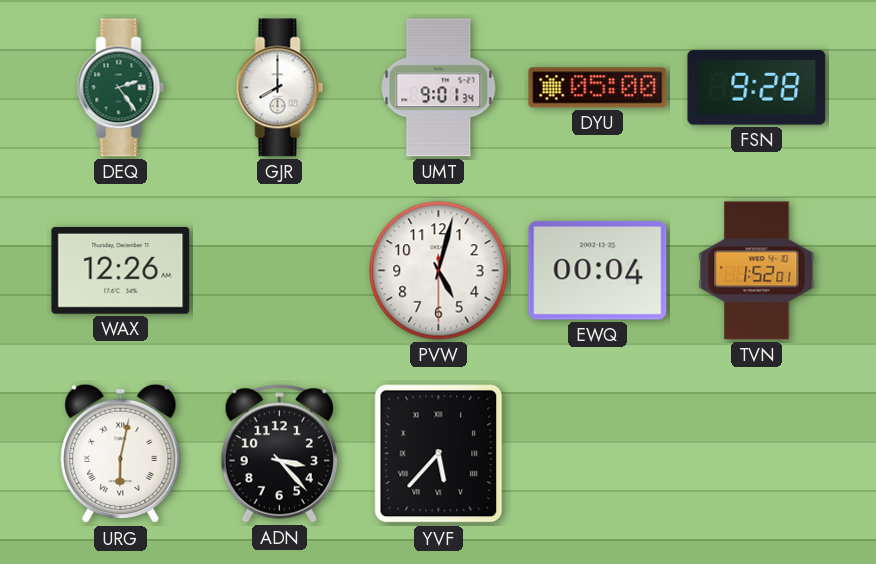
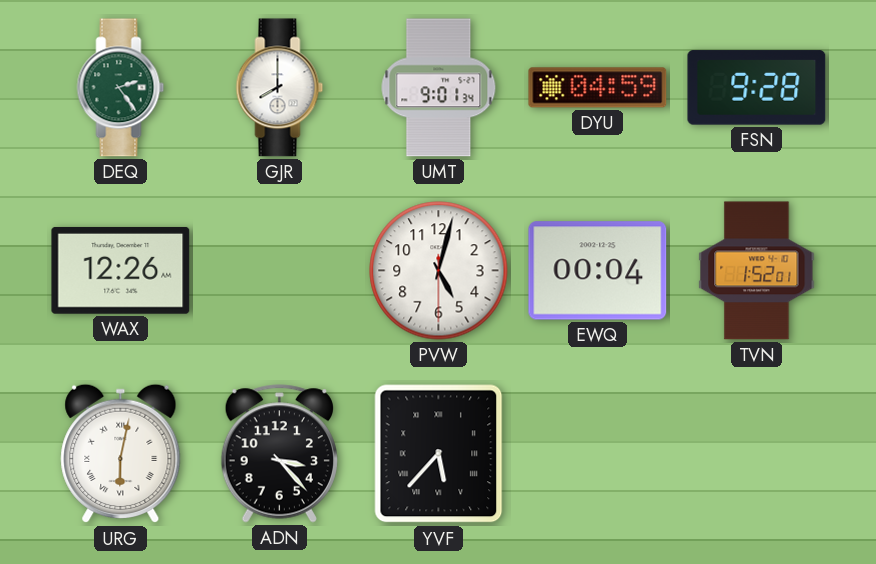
DYU: 05:00 -> 04:59
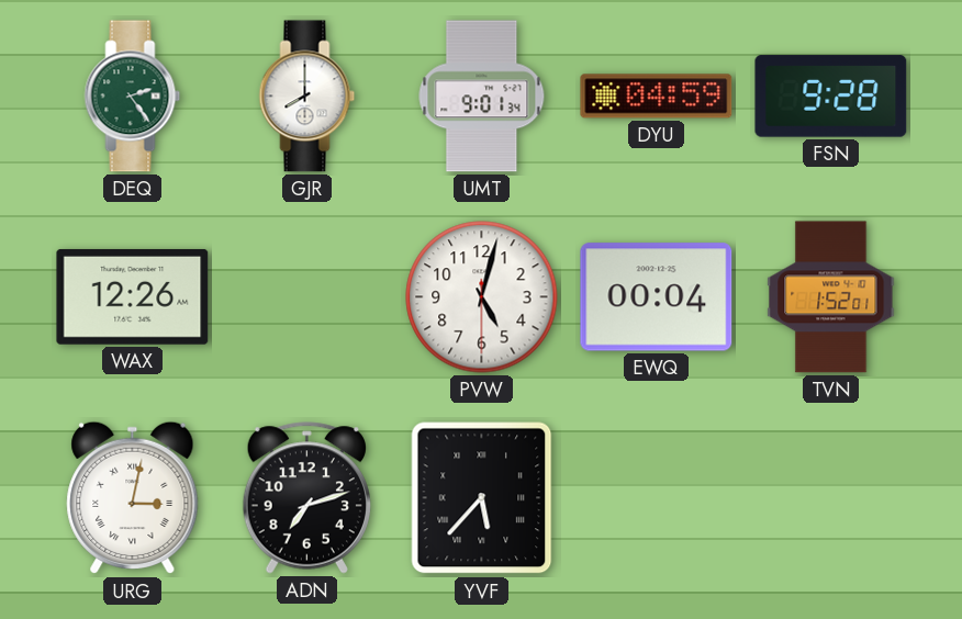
URG: 6:02 -> 3:02
ADN: 3:23 -> 7:12
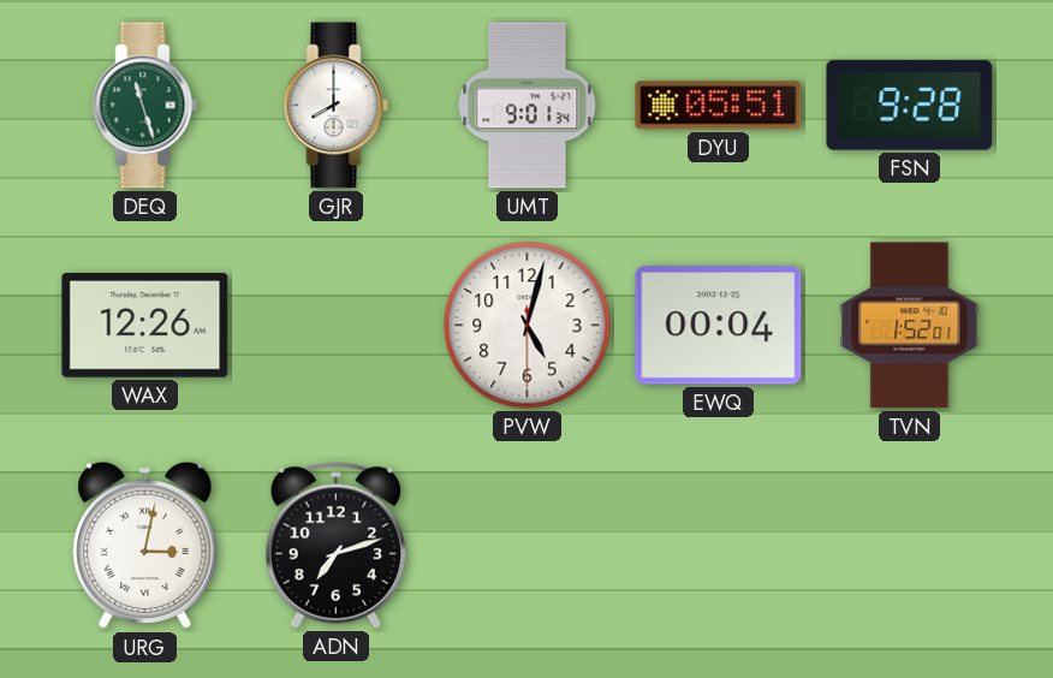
DEQ: 2:24 -> 11:27
DYU: 04:59 -> 05:51
YVF: 5:37 -> none
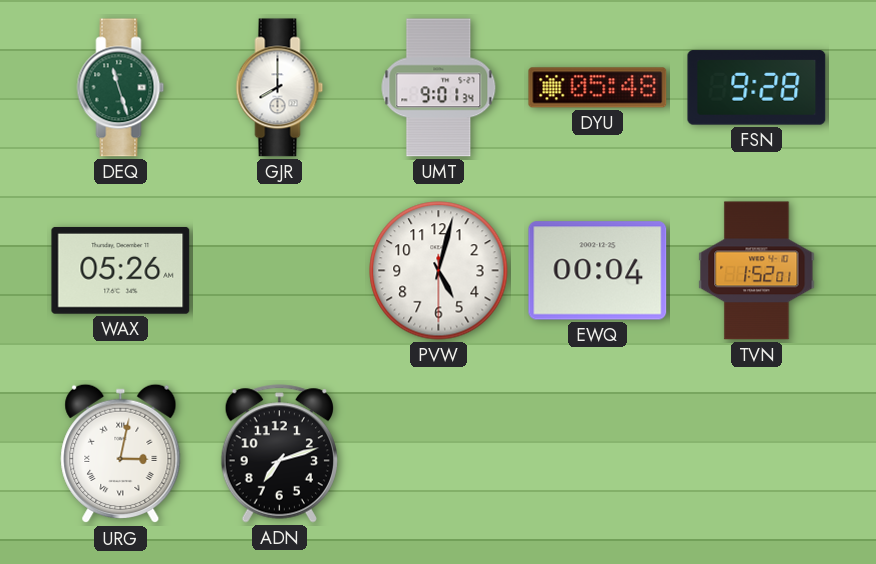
DYU: 05:51 -> 05:48
WAX: 12:26 -> 05:26
